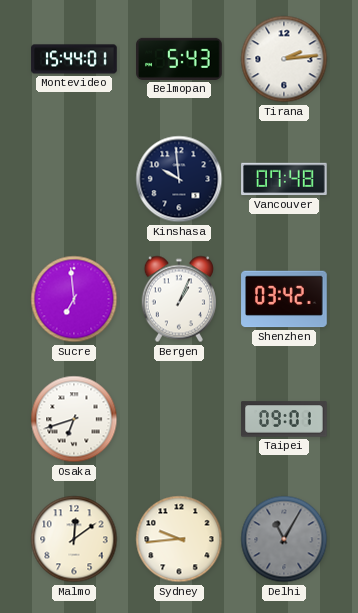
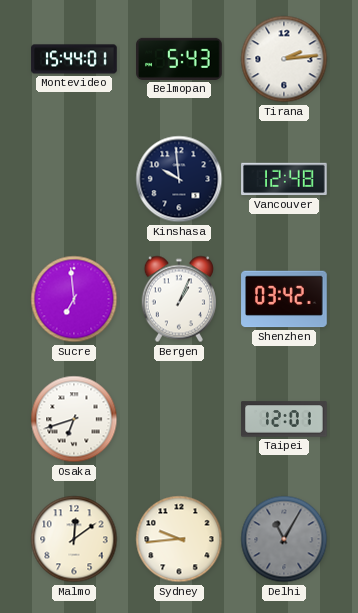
Vancouver: 07:48 -> 12:48
Taipei: 09:01 -> 12:01
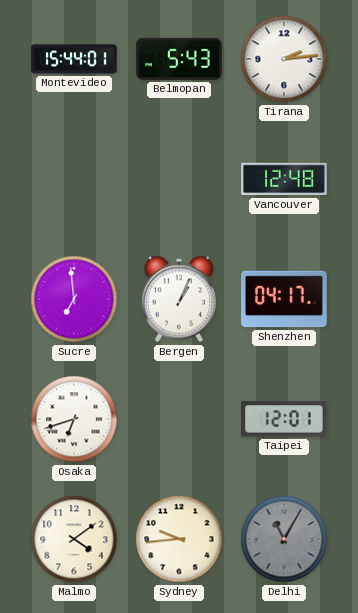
Kinshasa: 9:59 -> none
Shenzhen: 03:42 -> 04:17
Malmo: 12:09 -> 4:09
